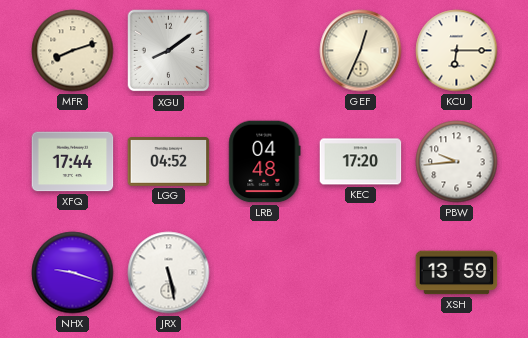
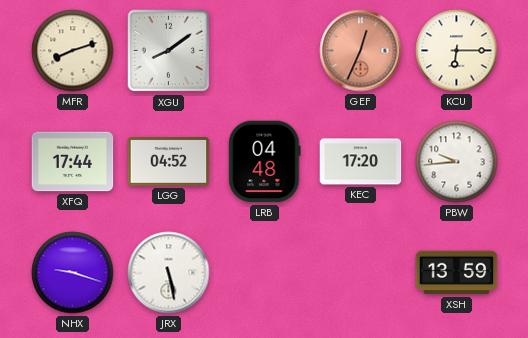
GEF dial: cream -> salmon
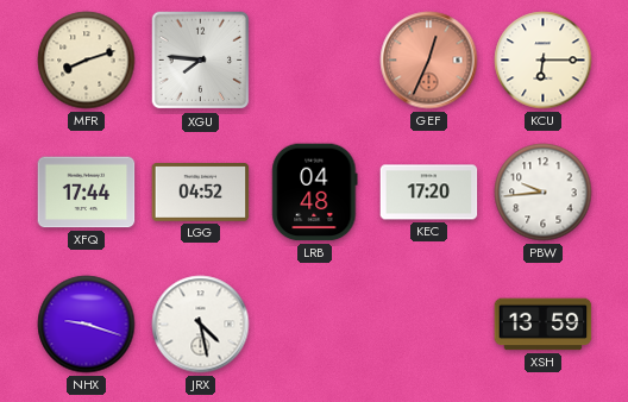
XGU: 8:09 -> 7:46
JRX: 5:28 -> 4:28
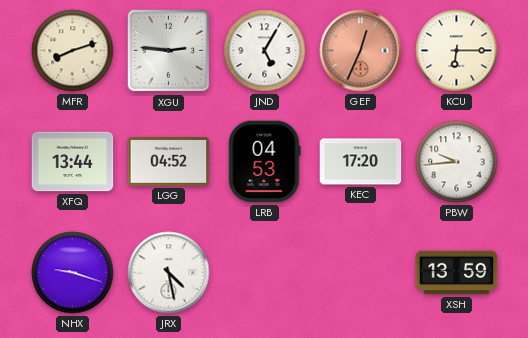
XGU: 7:46 -> 2:46
JND: none -> 5:05
XFQ: 17:44 -> 13:44
LRB: 04:48 -> 04:53
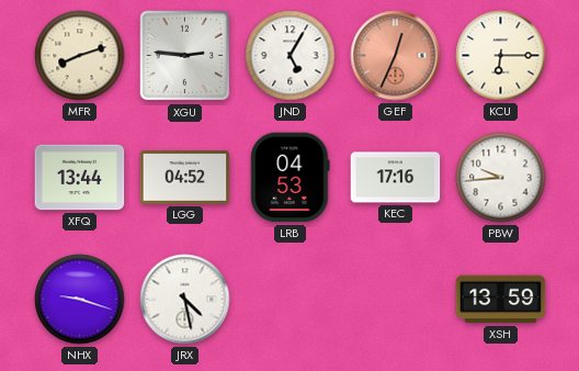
KEC: 17:20 -> 17:16
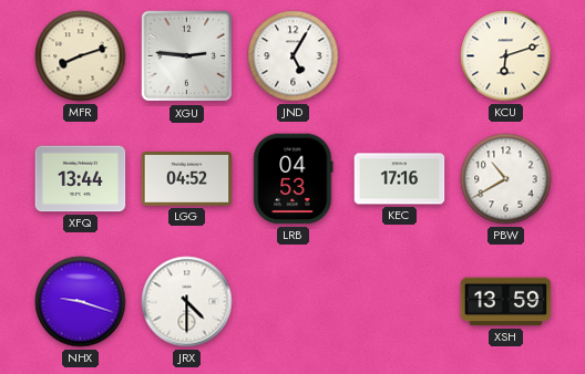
GEF: 12:34 -> none
KCU: 6:15 -> 6:12
PBW: 9:44 -> 10:40
JRX: 4:28 -> 4:30
